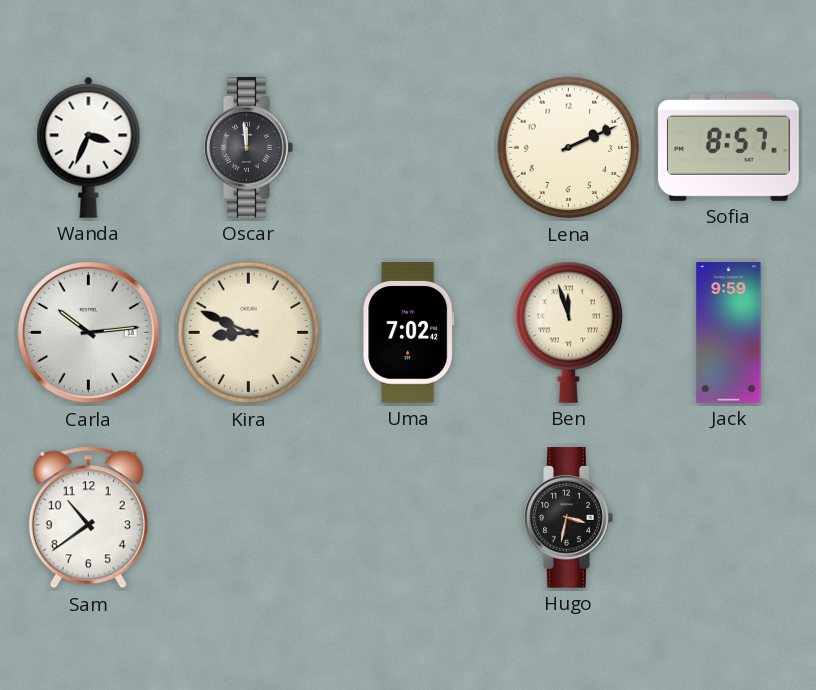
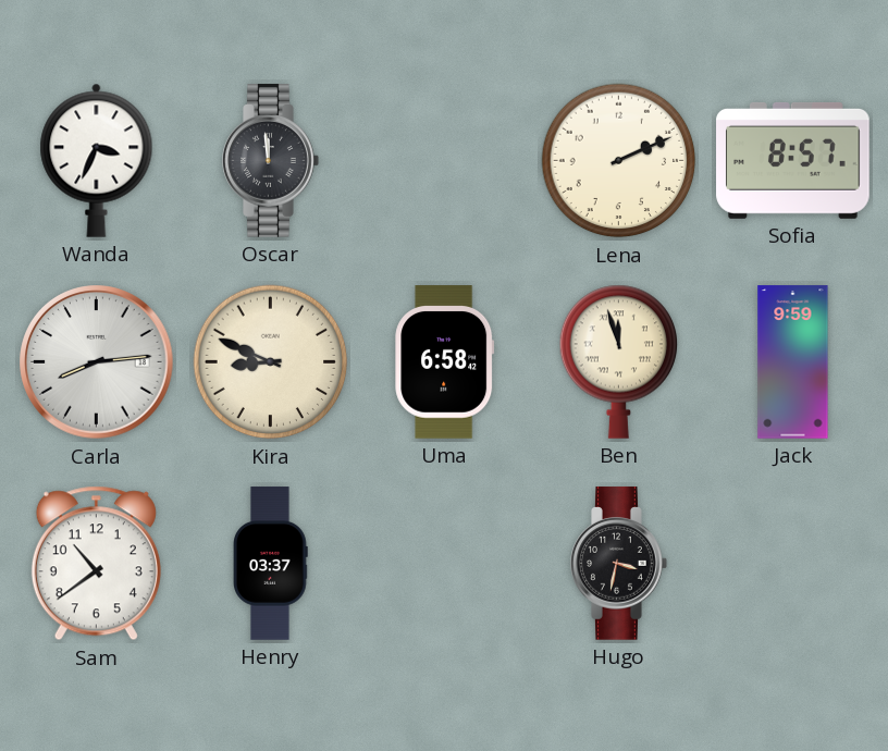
Carla: 10:14 -> 8:14
Uma: 7:02 -> 6:58
Henry: none -> 03:37
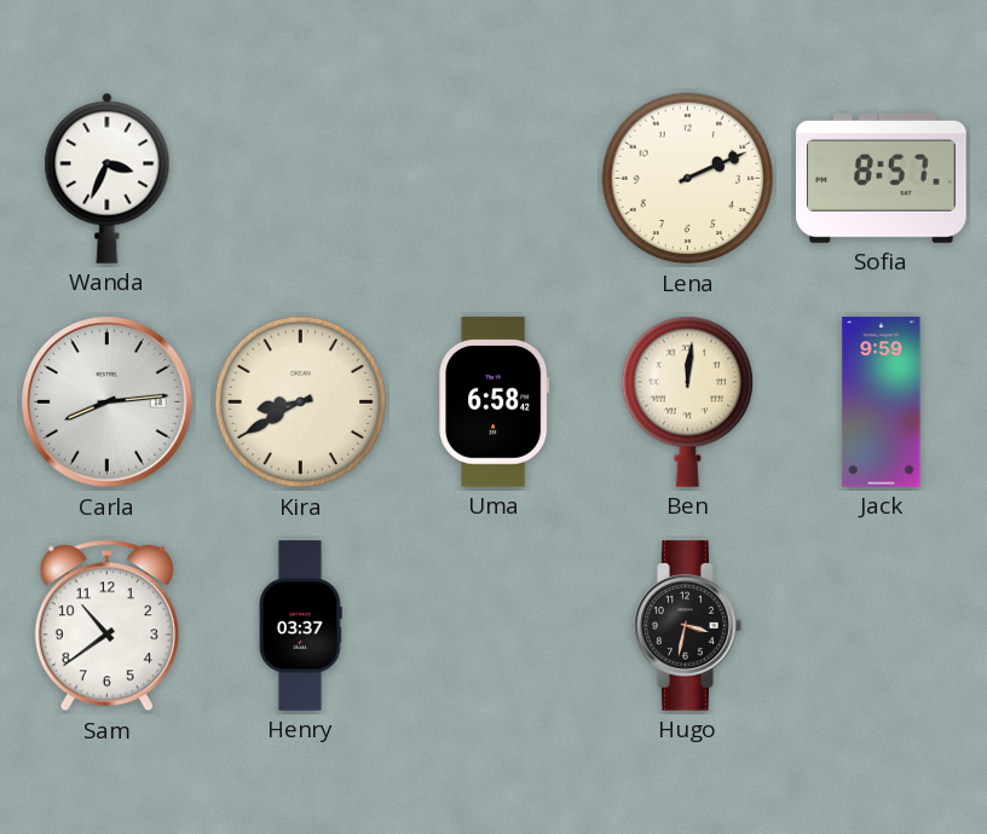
Oscar: 11:59 -> none
Kira: 8:49 -> 8:40
Ben: 11:57 -> 12:01
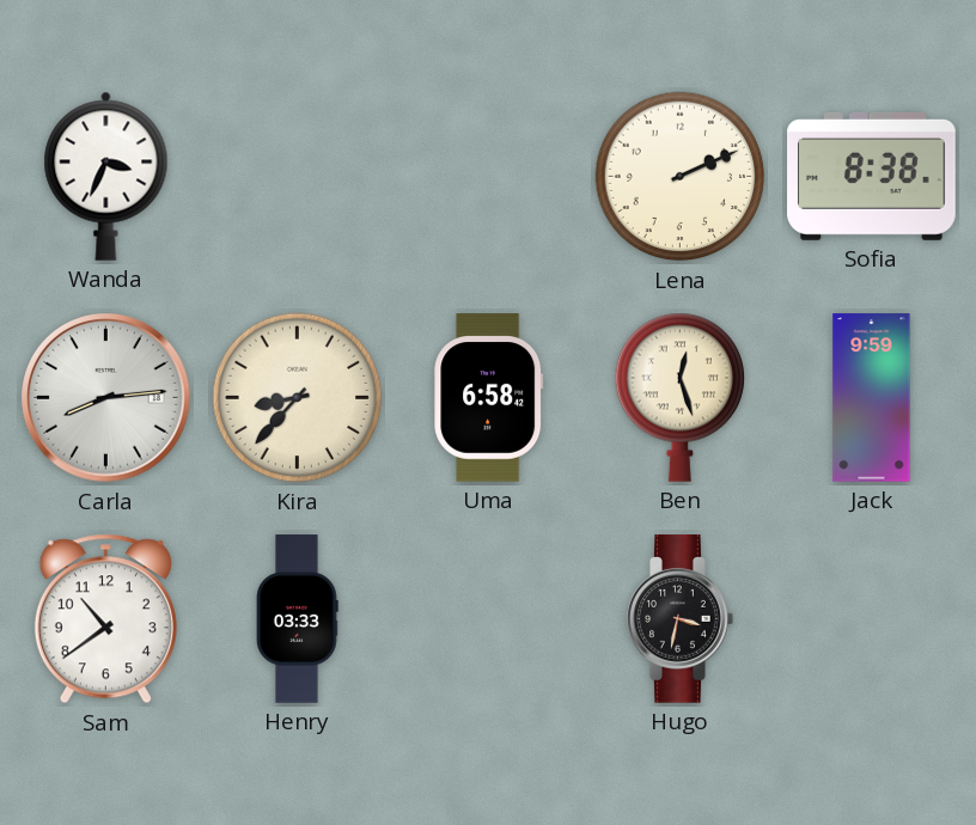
Sofia: 8:57 -> 8:38
Kira: 8:40 -> 8:37
Ben: 12:01 -> 12:27
Henry: 03:37 -> 03:33
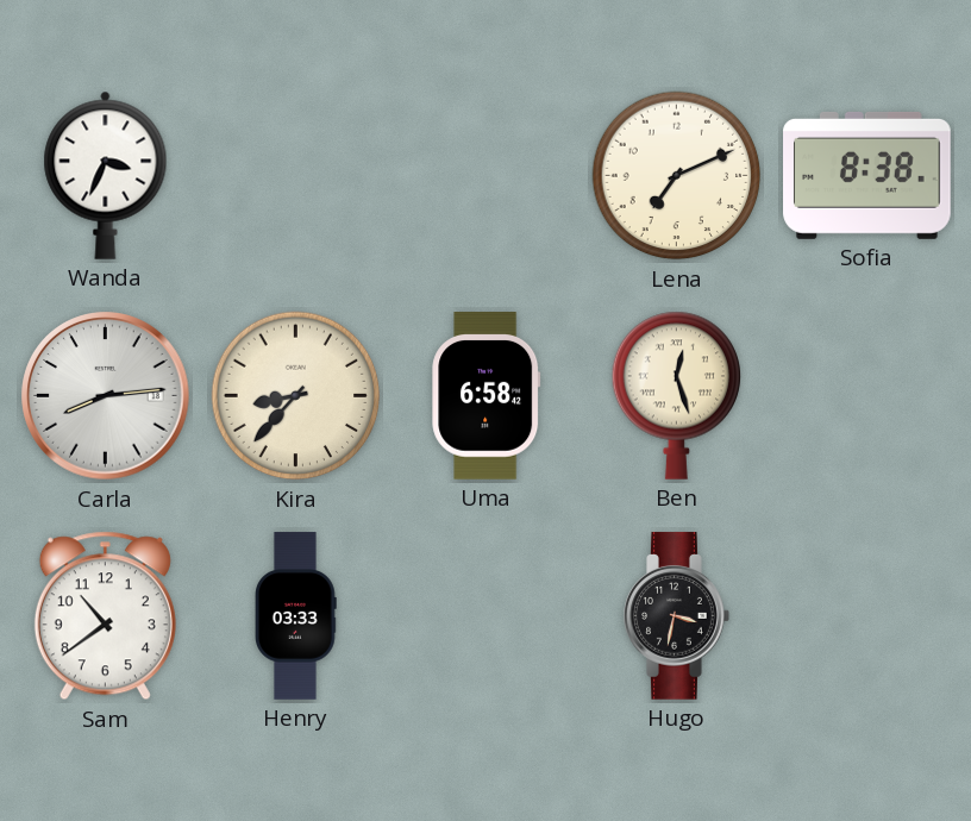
Lena: 2:11 -> 7:11
Jack: 9:59 -> none
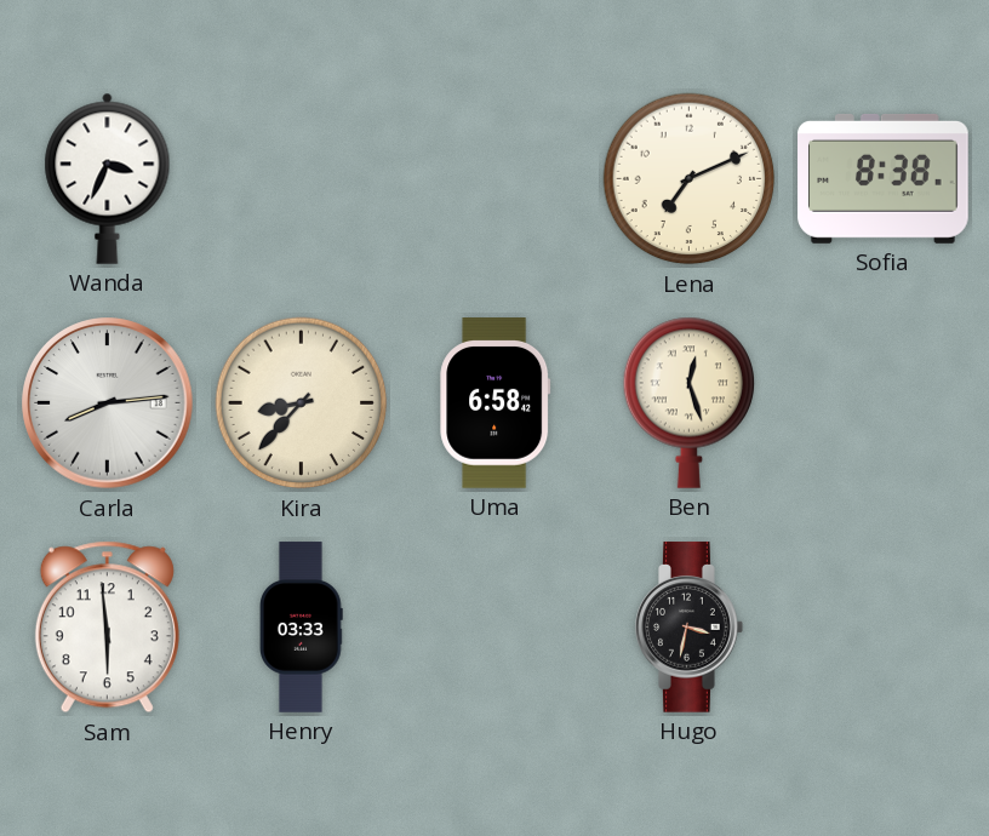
Sam: 10:39 -> 5:59
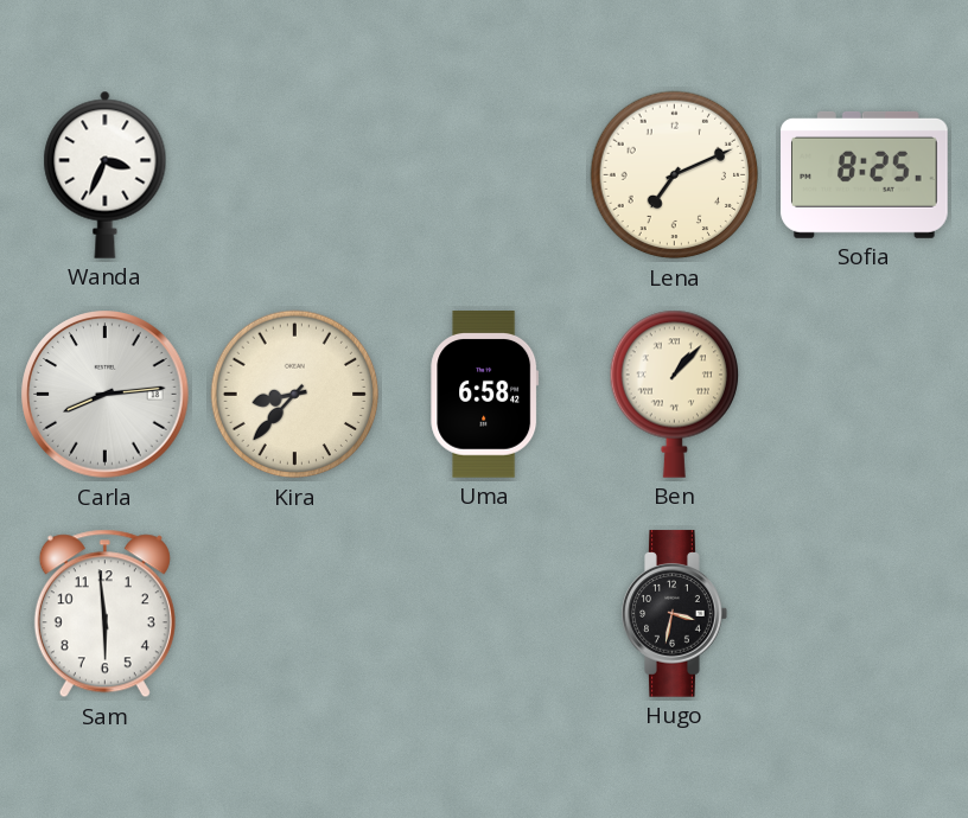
Sofia: 8:38 -> 8:25
Ben: 12:27 -> 1:07
Henry: 03:33 -> none
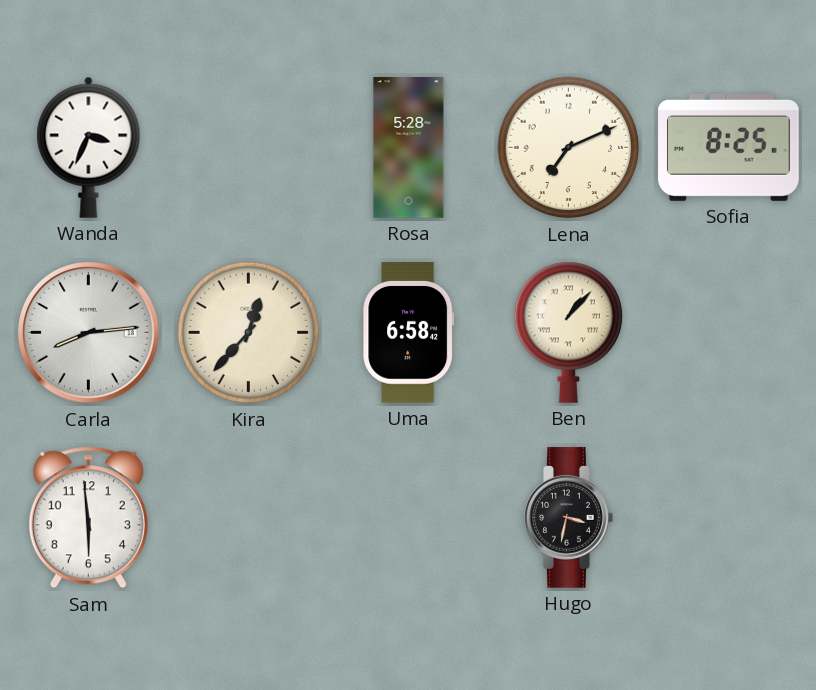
Rosa: none -> 5:28
Kira: 8:37 -> 12:37
